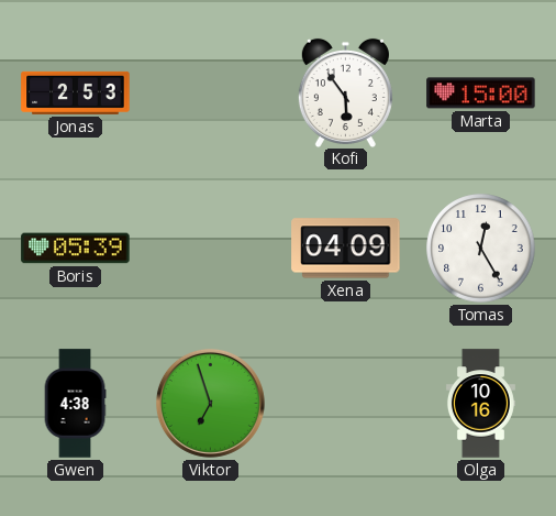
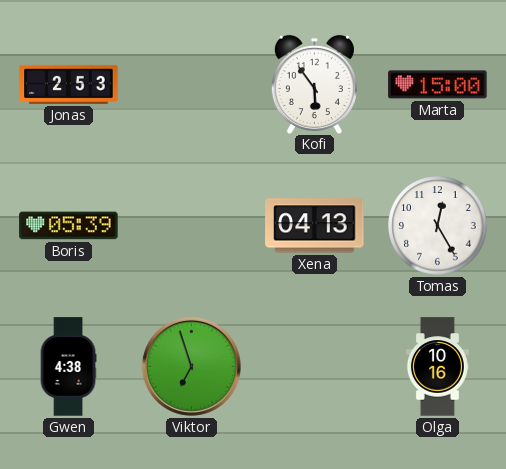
Xena: 04:09 -> 04:13
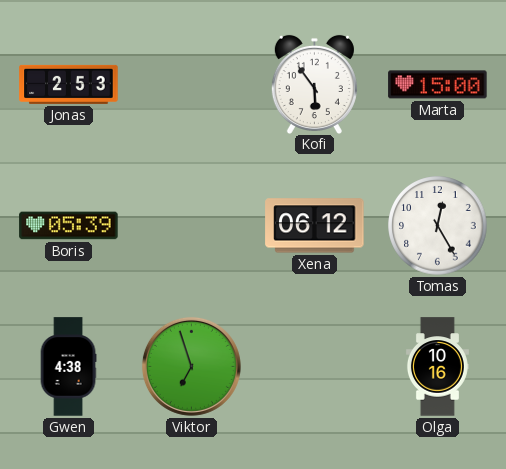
Xena: 04:13 -> 06:12
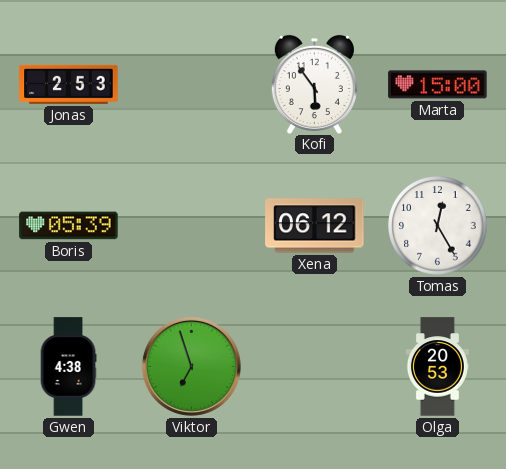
Olga: 10:16 -> 20:53
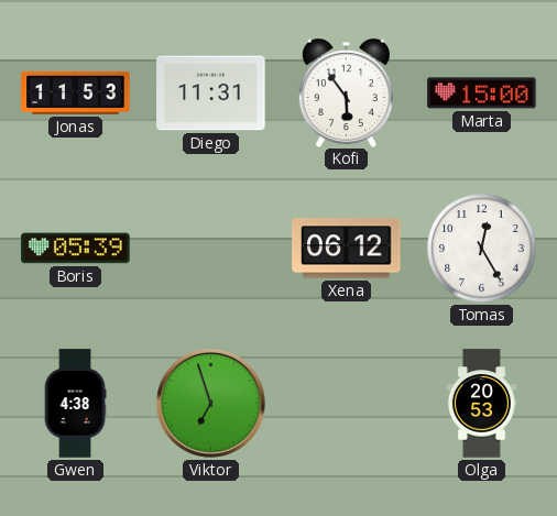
Jonas: 2:53 -> 11:53
Diego: none -> 11:31
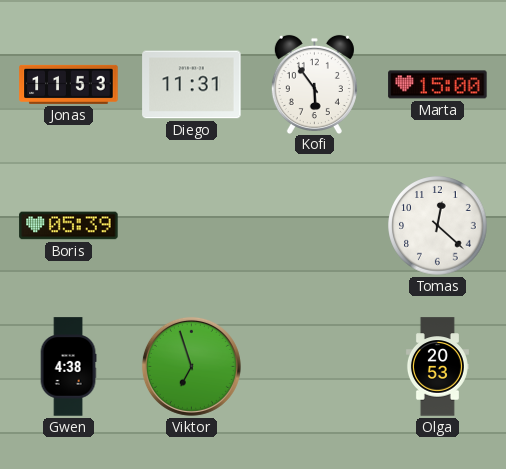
Xena: 06:12 -> none
Tomas: 12:25 -> 12:22
